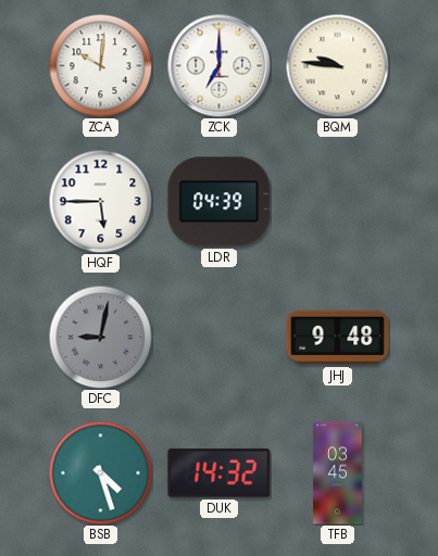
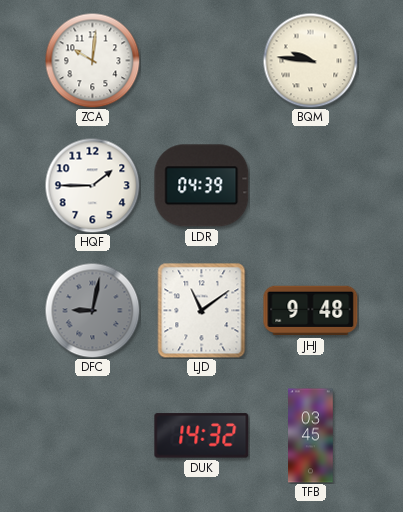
ZCK: 7:00 -> none
HQF: 5:45 -> 1:45
LJD: none -> 11:09
BSB: 4:27 -> none
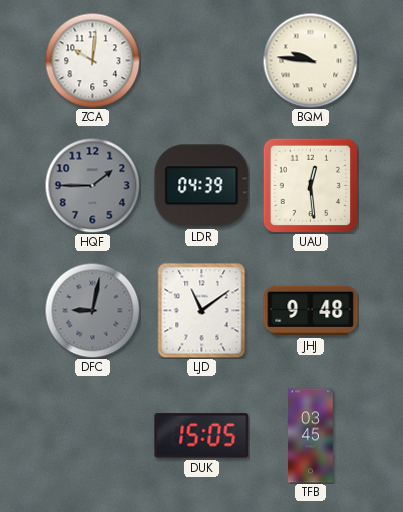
HQF dial: white -> grey
UAU: none -> 12:29
DUK: 14:32 -> 15:05
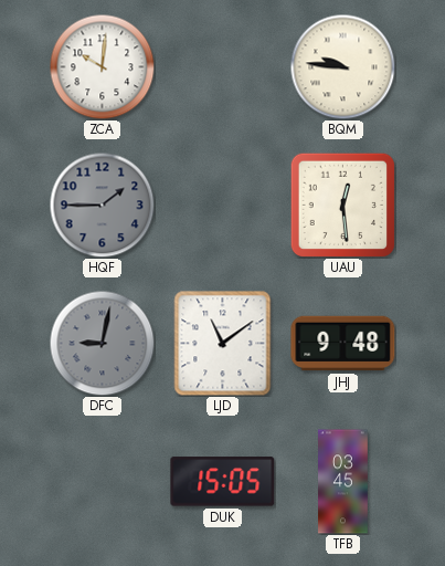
LDR: 04:39 -> none
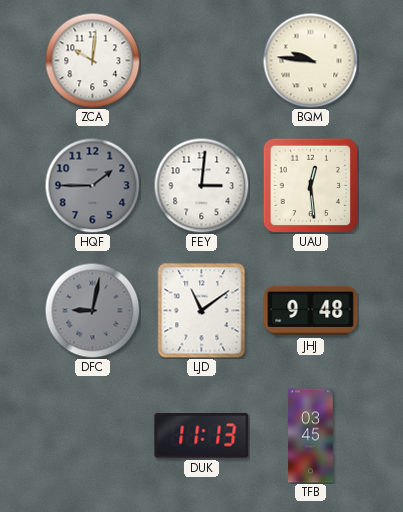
FEY: none -> 3:01
DUK: 15:05 -> 11:13
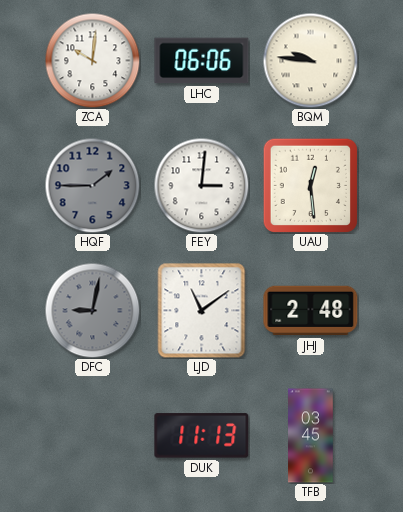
LHC: none -> 06:06
JHJ: 9:48 -> 2:48
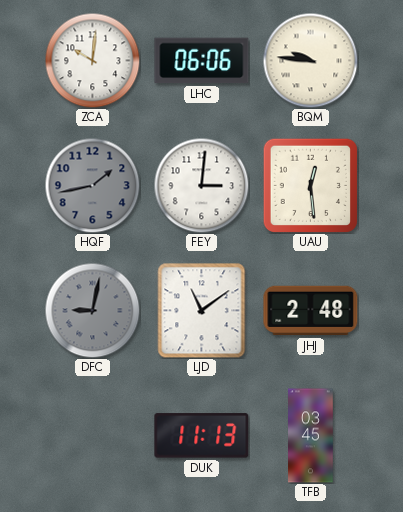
HQF: 1:45 -> 1:43
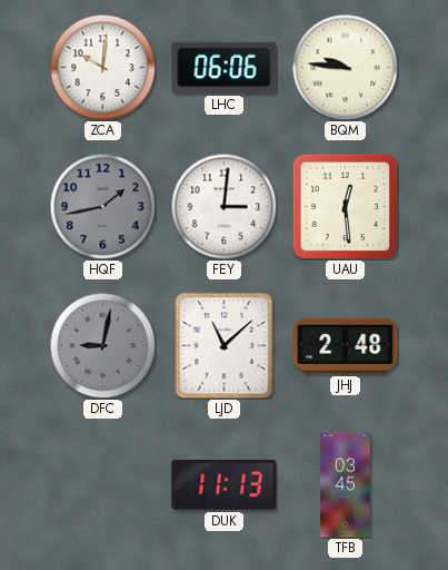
LJD: 11:09 -> 11:08
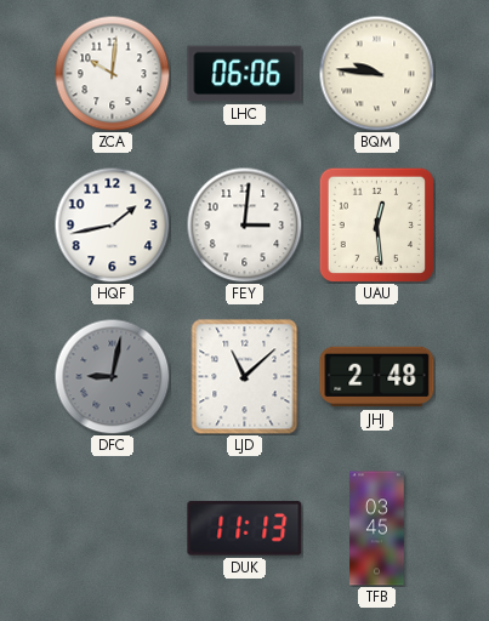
HQF dial: grey -> white
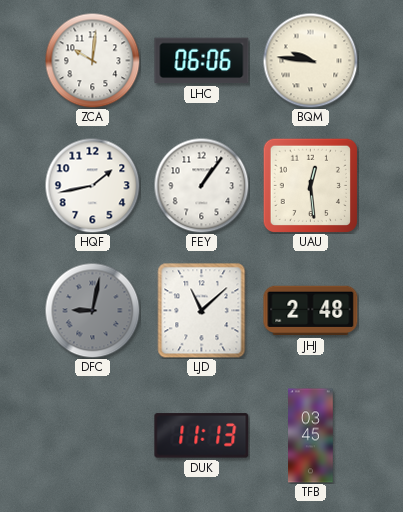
FEY: 3:01 -> 1:06
